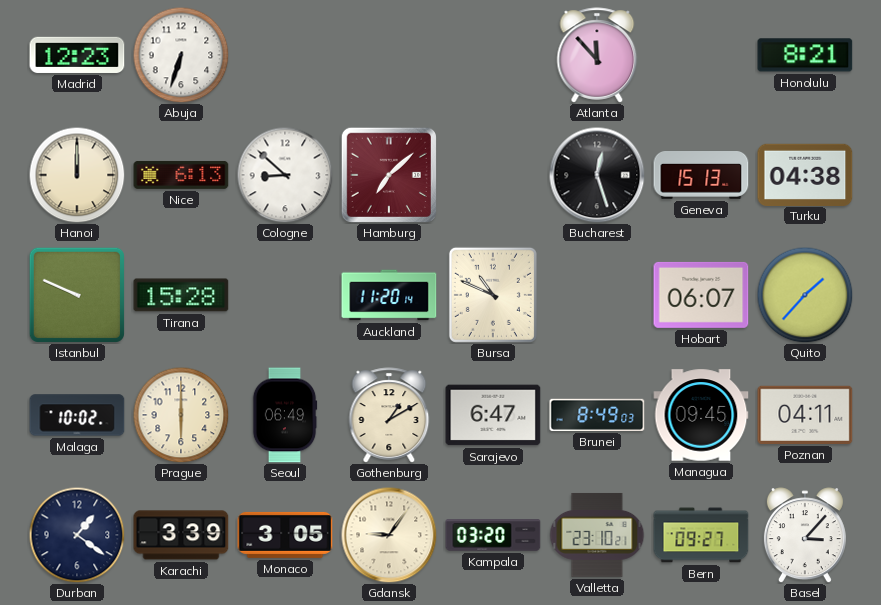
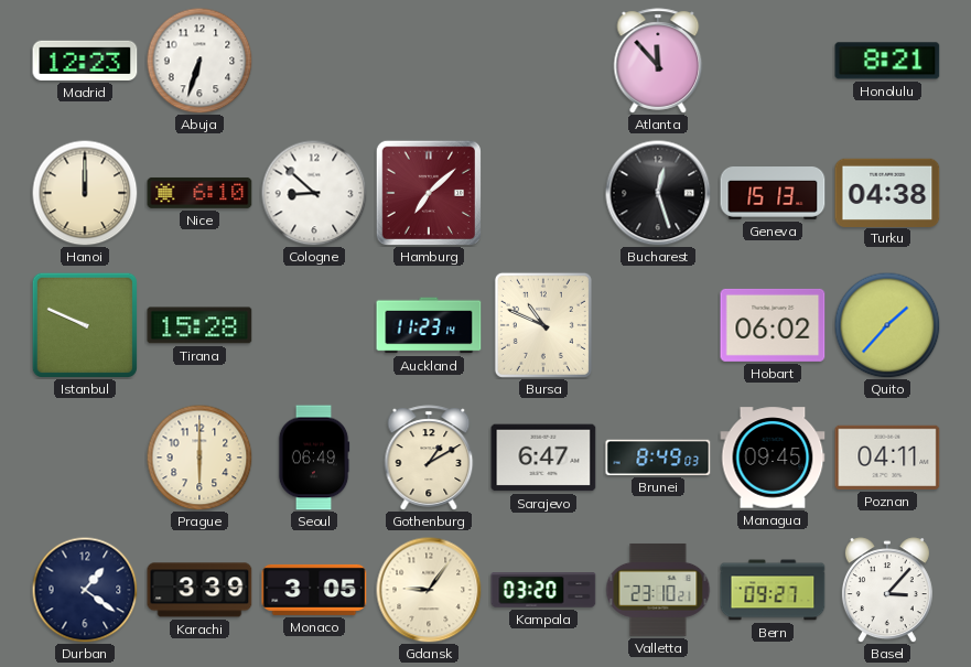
Nice: 6:13 -> 6:10
Auckland: 11:20 -> 11:23
Hobart: 06:07 -> 06:02
Malaga: 10:02 -> none
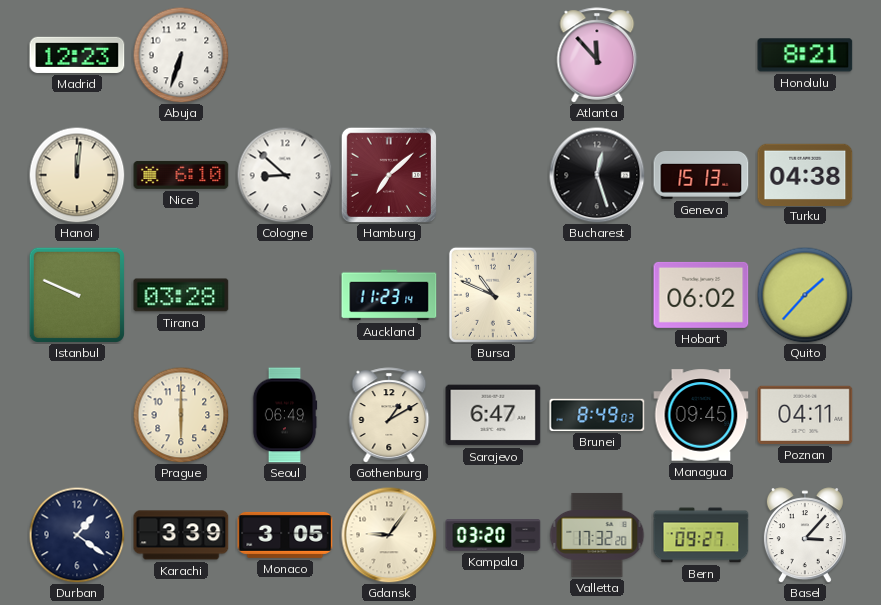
Hanoi: 12:00 -> 12:01
Tirana: 15:28 -> 03:28
Valletta: 23:10 -> 17:32
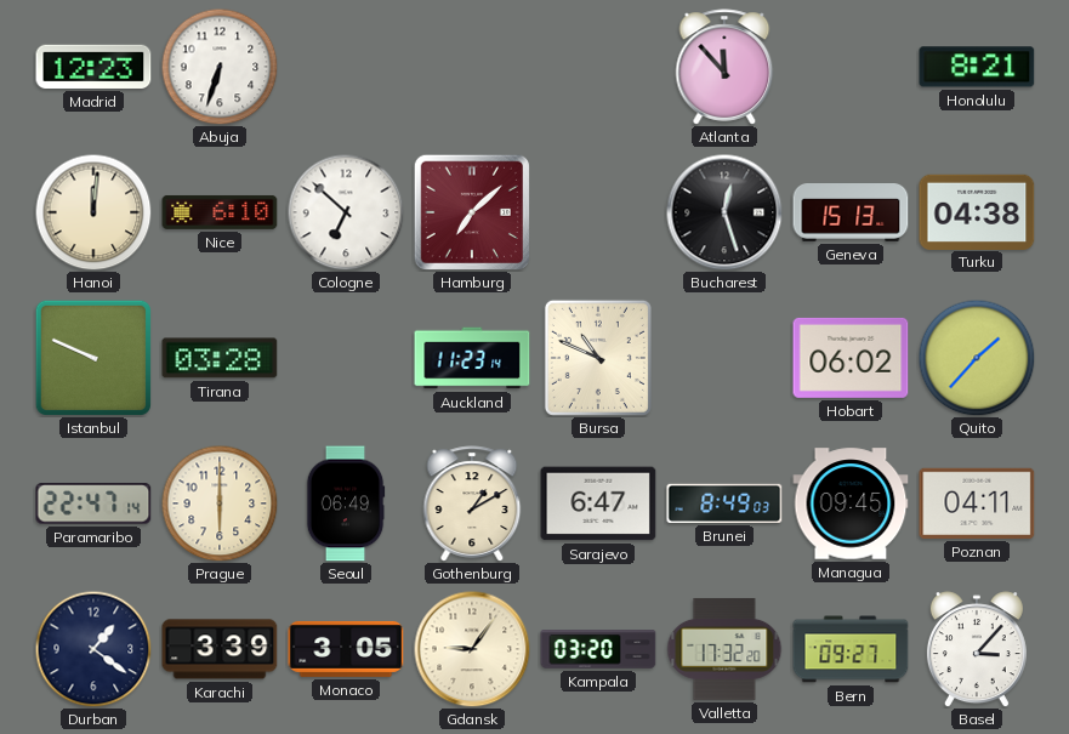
Cologne: 8:52 -> 6:52
Paramaribo: none -> 22:47
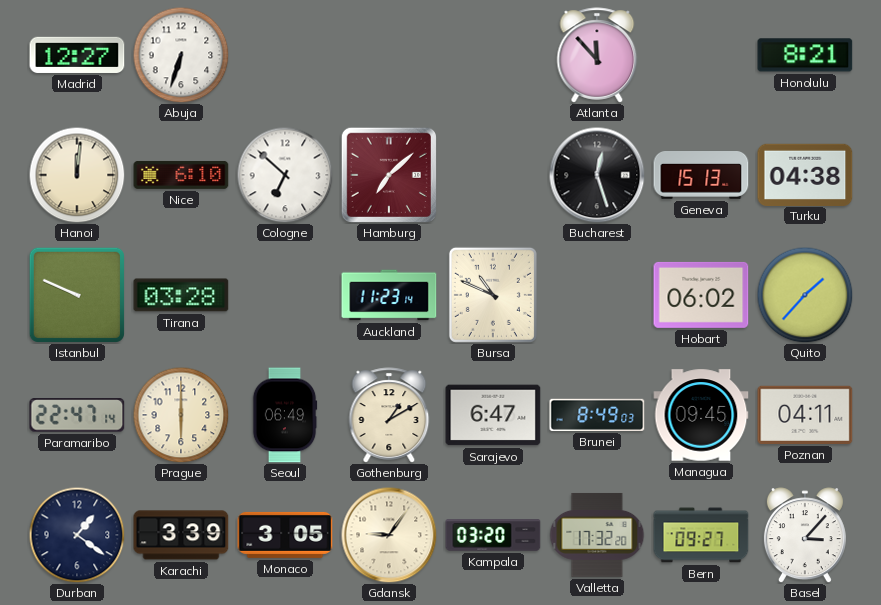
Madrid: 12:23 -> 12:27
